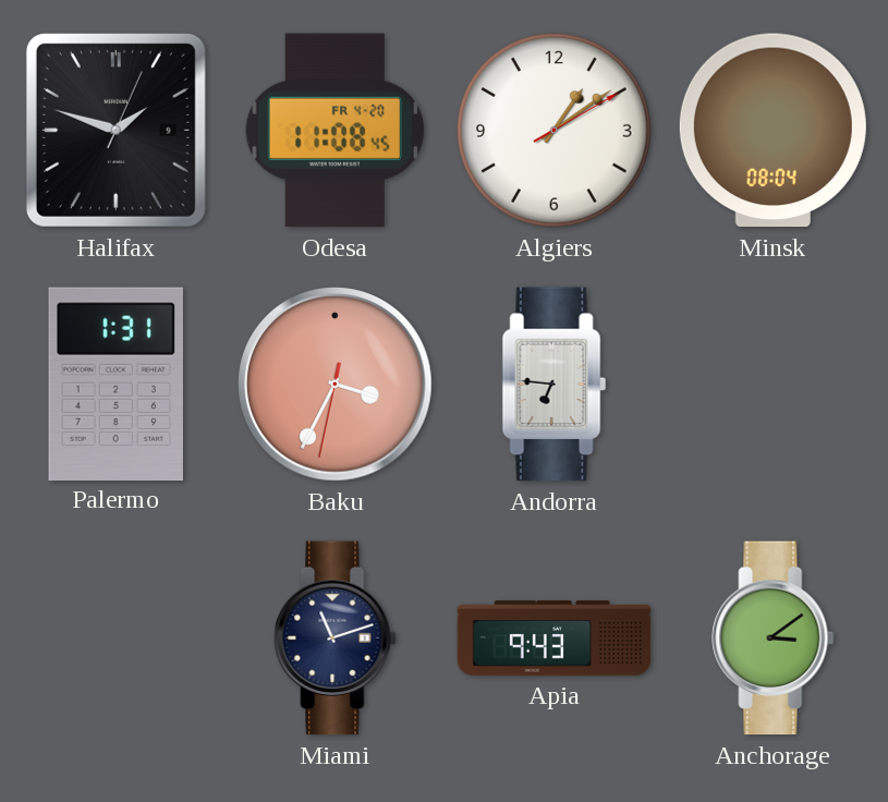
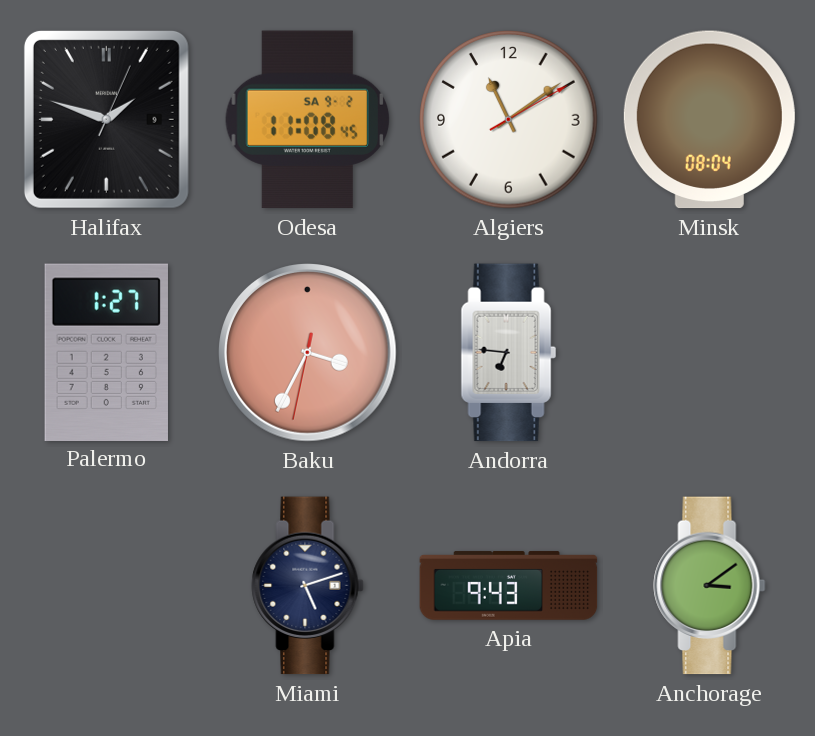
Odesa date: FR 4-20 -> SA 9-2
Algiers: 1:09 -> 11:09
Palermo: 1:31 -> 1:27
Miami: 11:12 -> 5:12
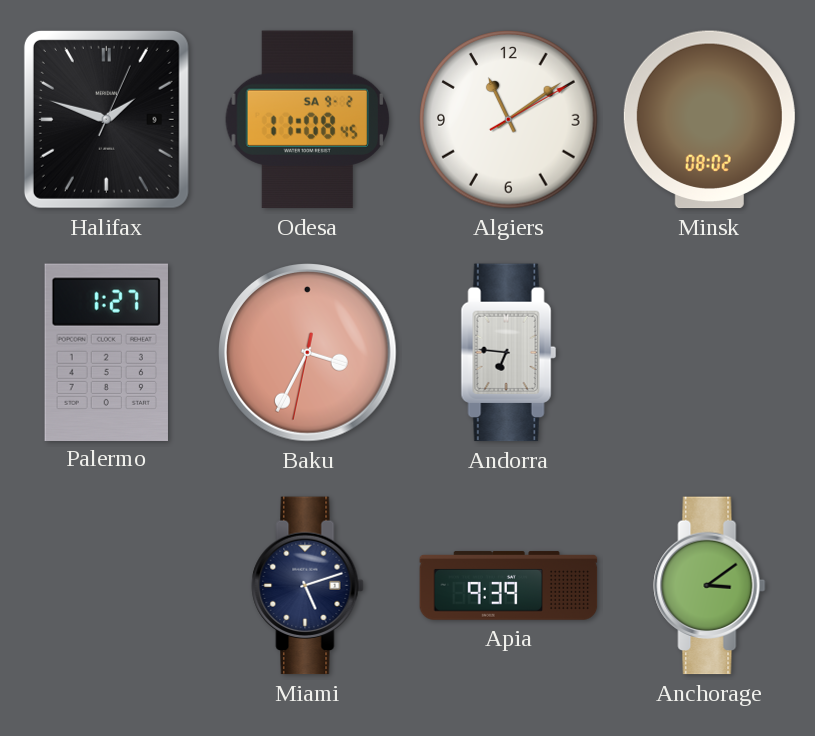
Minsk: 08:04 -> 08:02
Apia: 9:43 -> 9:39
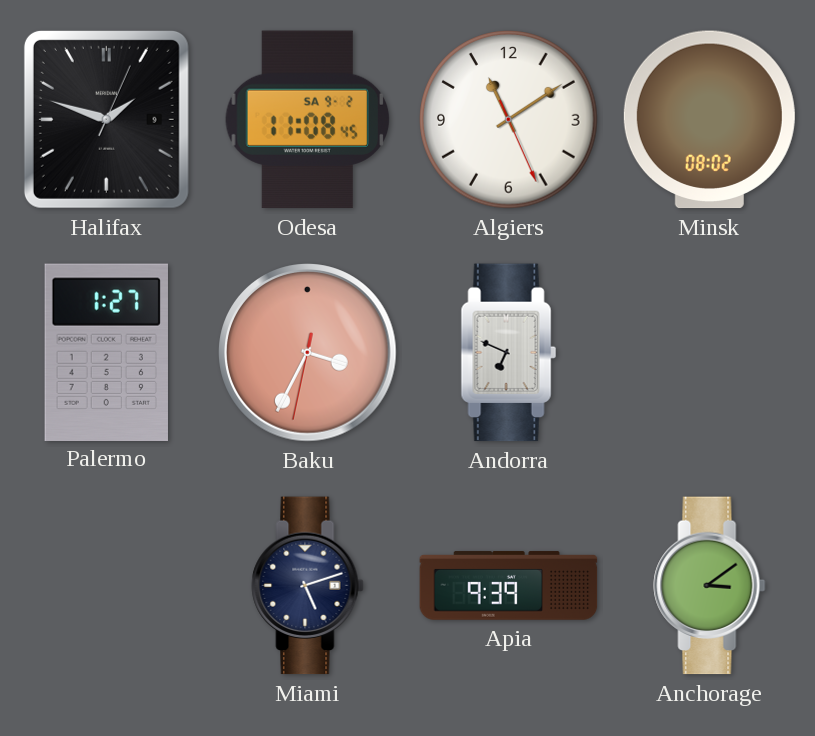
Algiers: 11:09:10 -> 11:09:26
Andorra: 6:46 -> 6:49
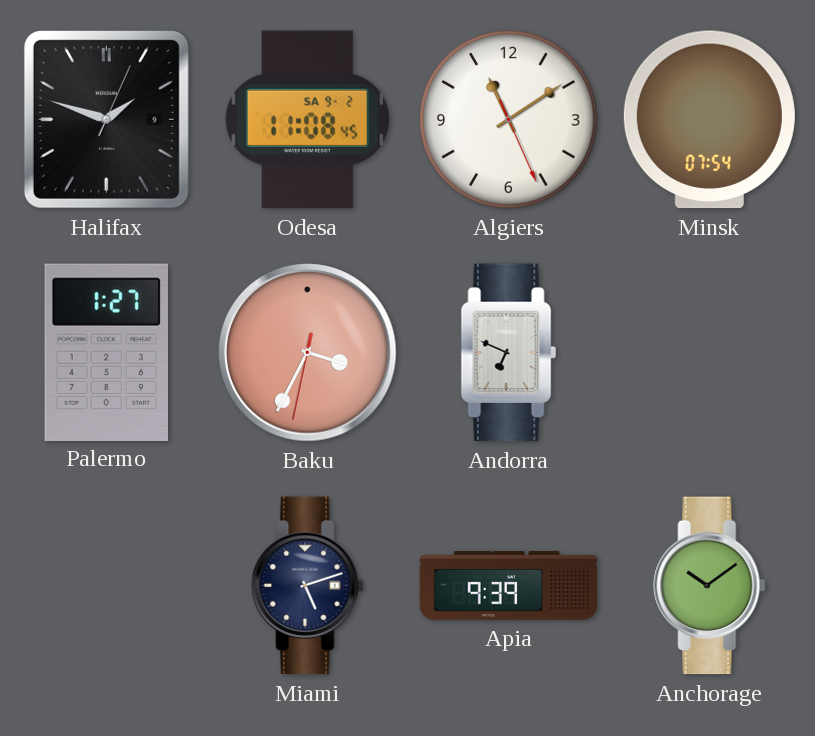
Minsk: 08:02 -> 07:54
Anchorage: 3:09 -> 10:09
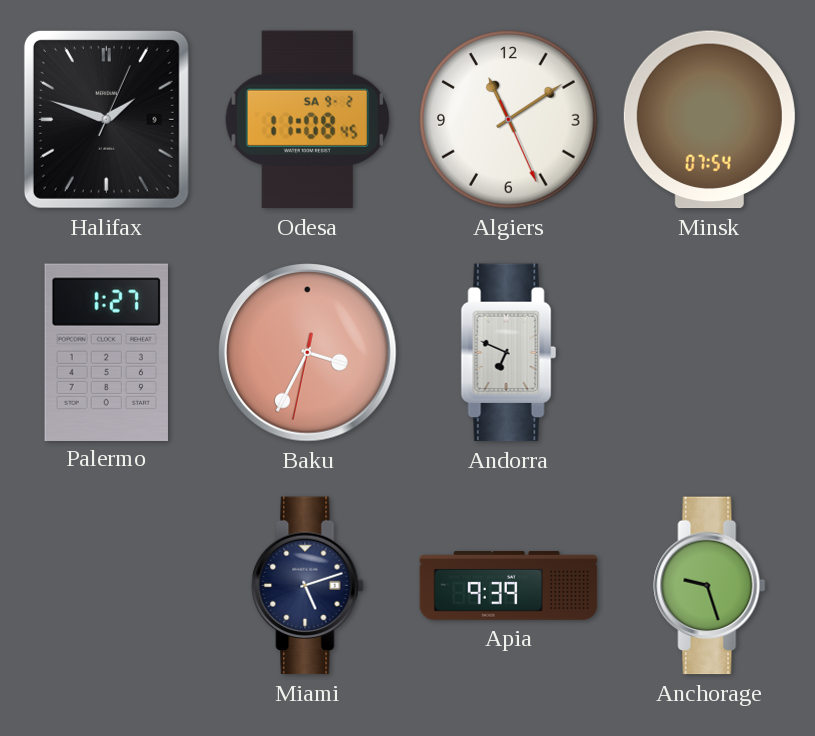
Anchorage: 10:09 -> 9:27
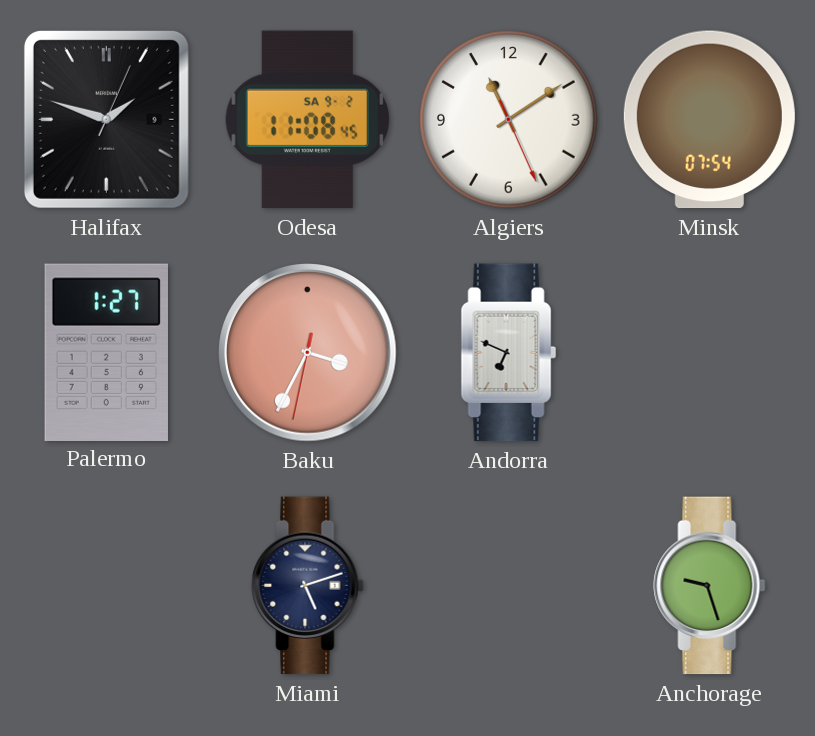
Apia: 9:39 -> none
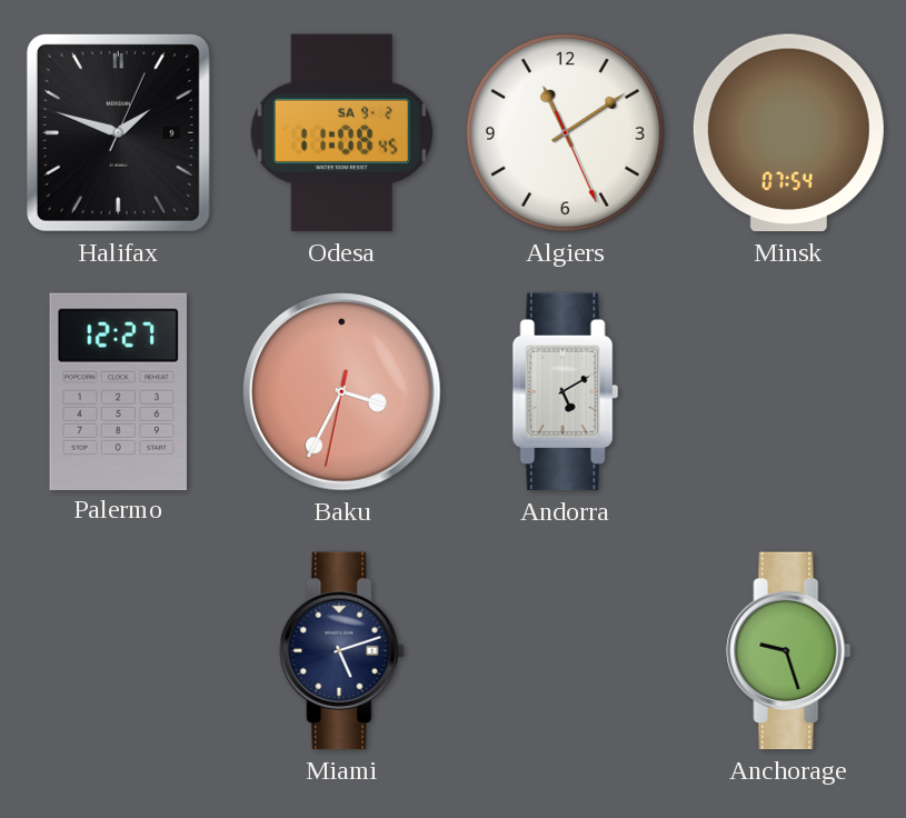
Palermo: 1:27 -> 12:27
Andorra: 6:49 -> 5:10
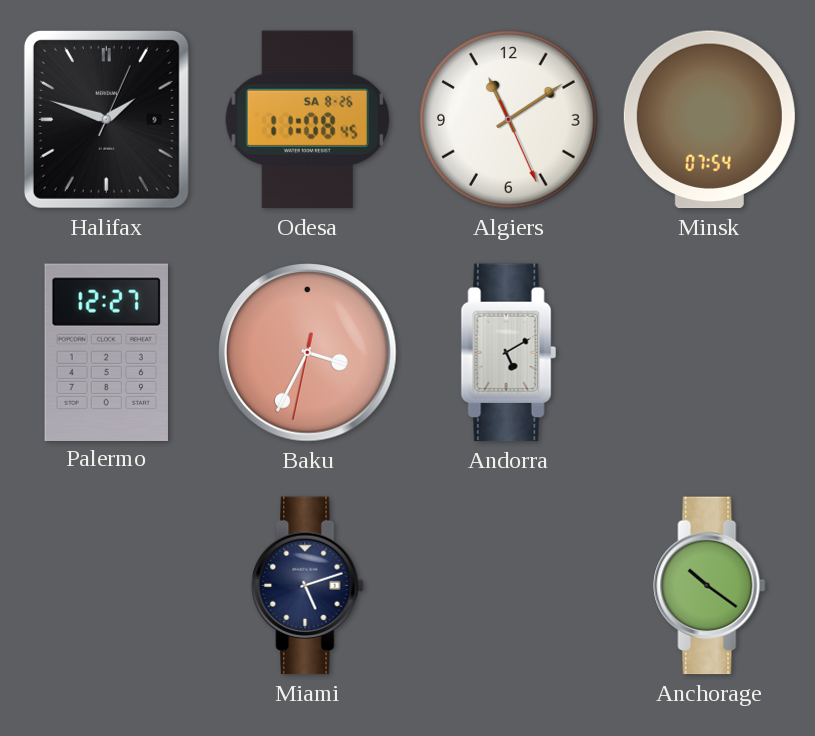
Odesa date: SA 9-2 -> SA 8-26
Anchorage: 9:27 -> 10:21
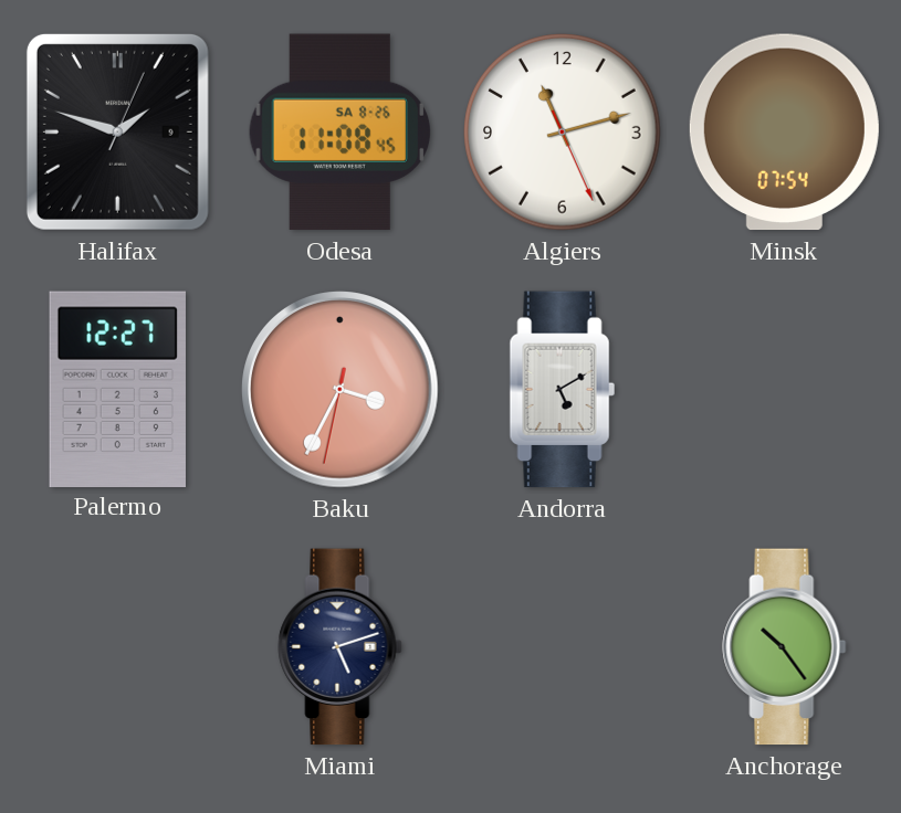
Algiers: 11:09 -> 11:12
Anchorage: 10:21 -> 10:24
